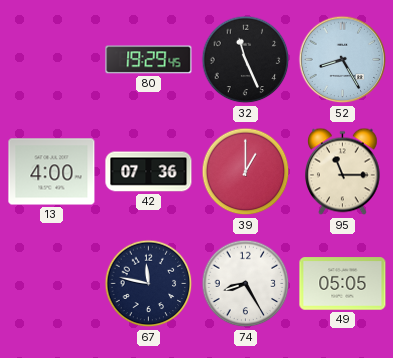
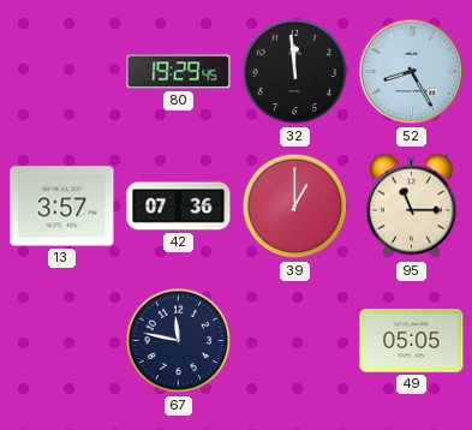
32: 11:26 -> 11:59
13: 4:00 -> 3:57
74: 8:25 -> none
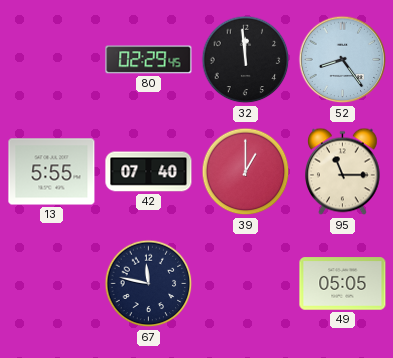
80: 19:29 -> 02:29
52: 8:25 -> 8:24
13: 3:57 -> 5:55
42: 07:36 -> 07:40
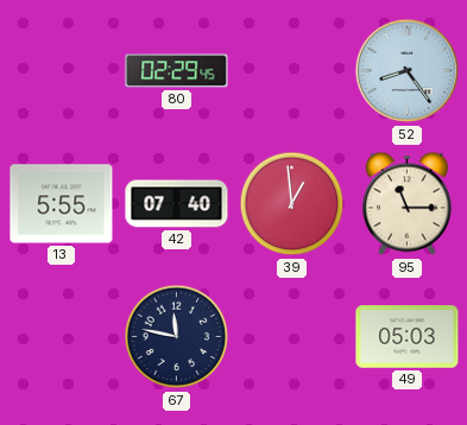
32: 11:59 -> none
39: 1:00 -> 12:59
49: 05:05 -> 05:03
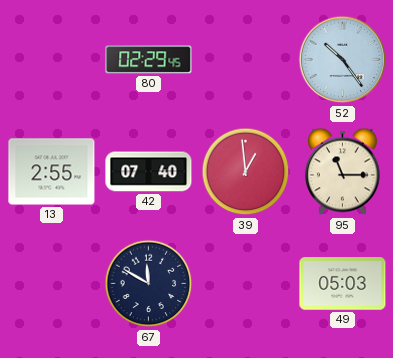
52: 8:24 -> 10:24
13: 5:55 -> 2:55
67: 11:47 -> 11:50
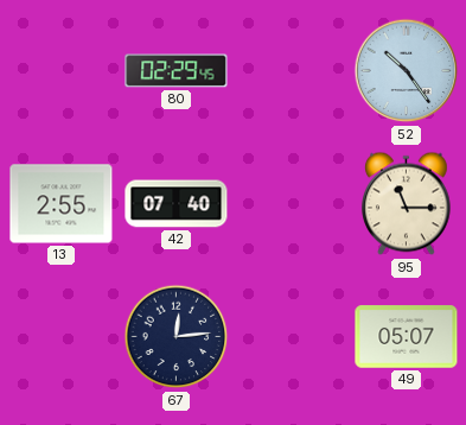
39: 12:59 -> none
67: 11:50 -> 12:14
49: 05:03 -> 05:07
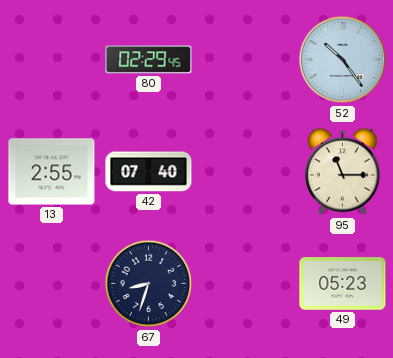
67: 12:14 -> 8:33
49: 05:07 -> 05:23
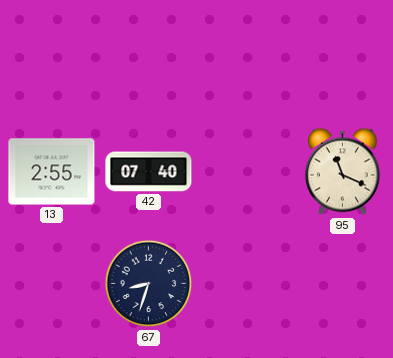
80: 02:29 -> none
52: 10:24 -> none
95: 11:15 -> 11:19
49: 05:23 -> none
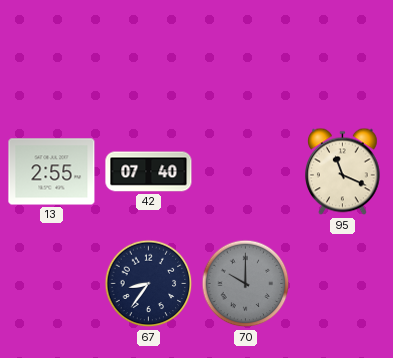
67: 8:33 -> 8:36
70: none -> 10:00
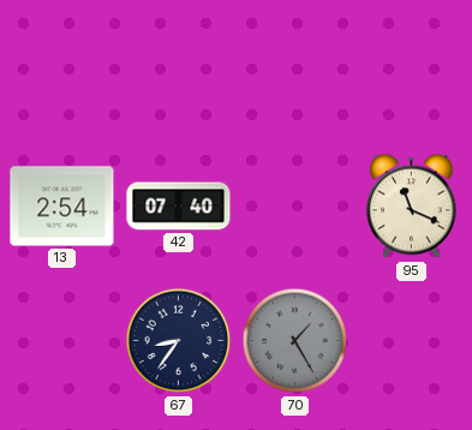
13: 2:55 -> 2:54
70: 10:00 -> 1:25
